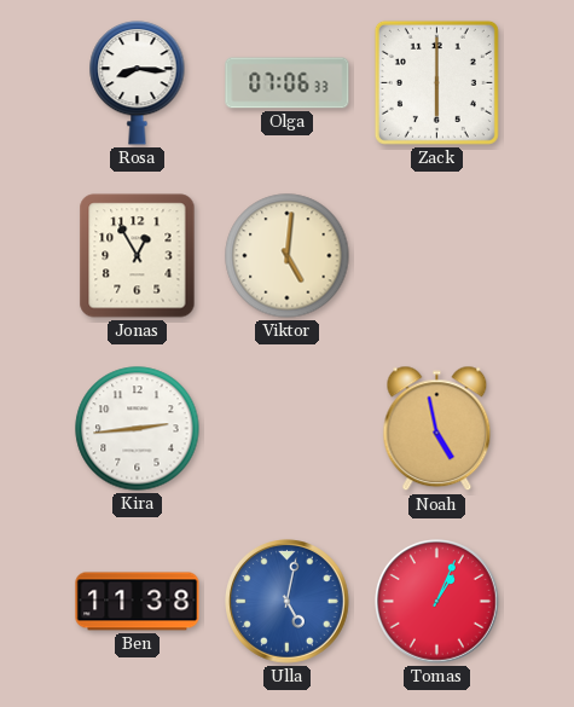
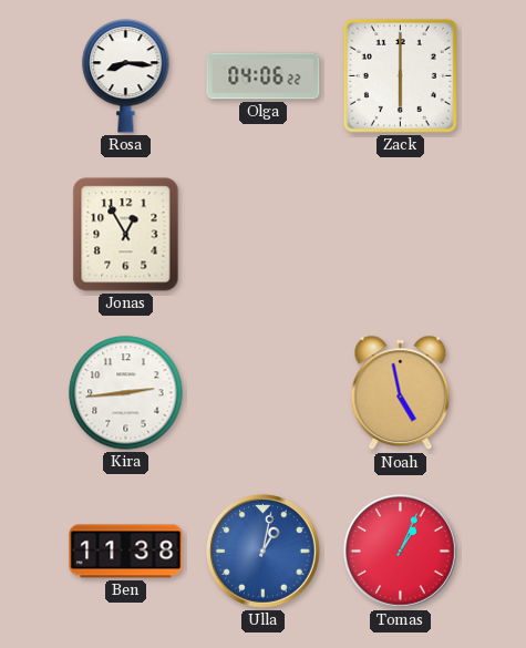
Olga: 07:06 -> 04:06
Viktor: 5:01 -> none
Ulla: 5:02 -> 1:02
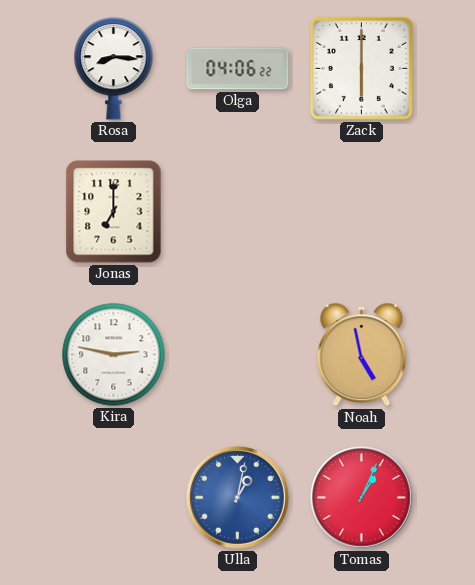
Jonas: 12:55 -> 7:00
Kira: 2:44 -> 2:47
Ben: 11:38 -> none
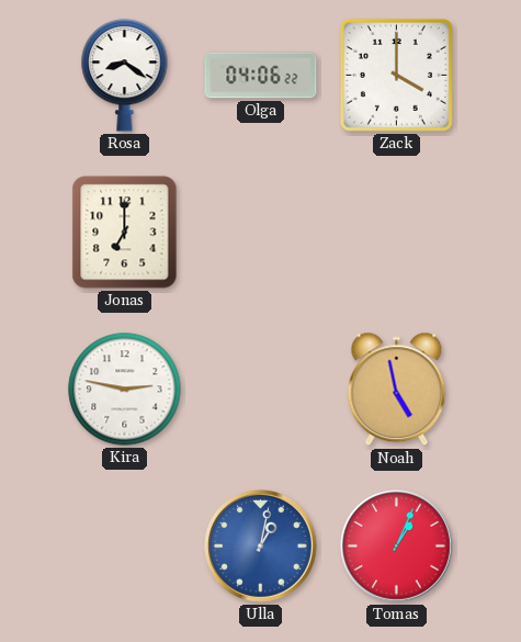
Rosa: 8:16 -> 8:21
Zack: 6:00 -> 4:00
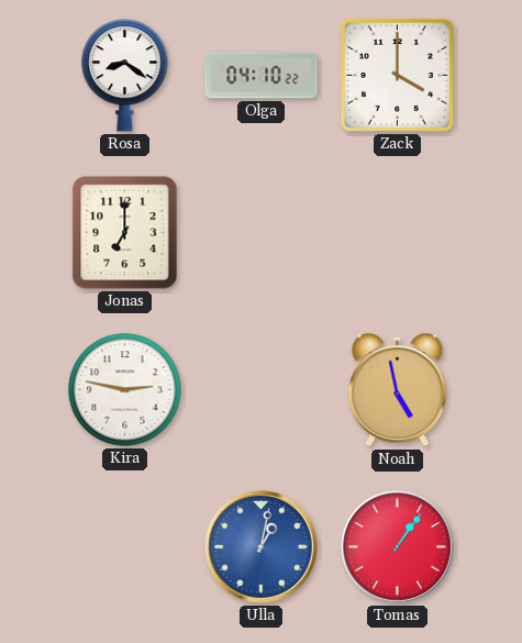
Olga: 04:06 -> 04:10
Tomas: 1:04 -> 1:06
